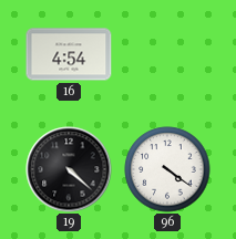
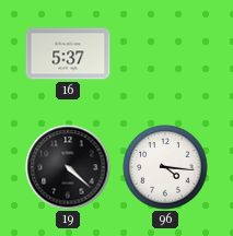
16: 4:54 -> 5:37
96: 4:21 -> 4:16
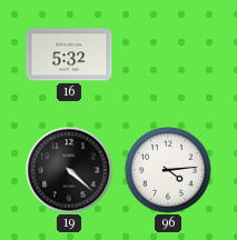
16: 5:37 -> 5:32
96: 4:16 -> 4:14
